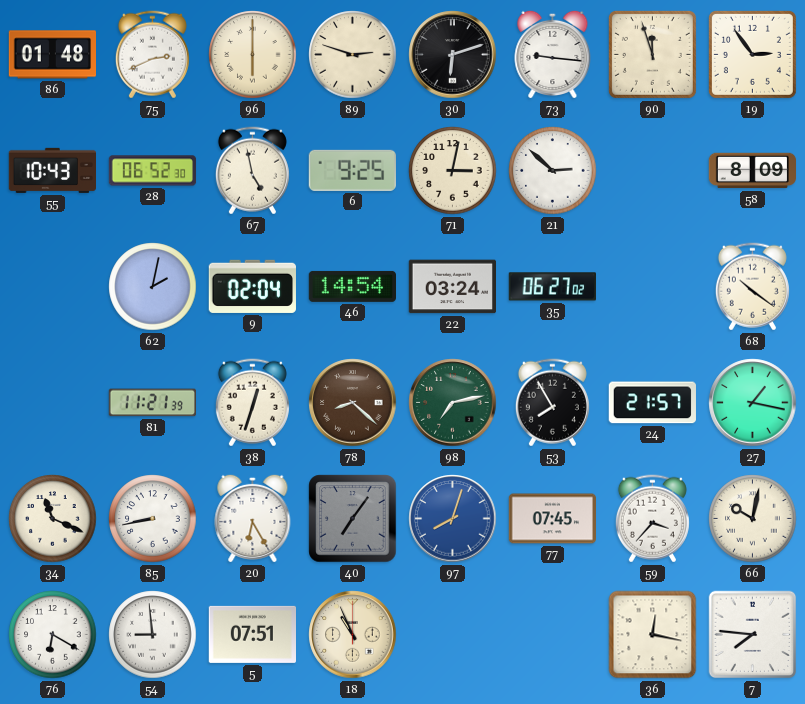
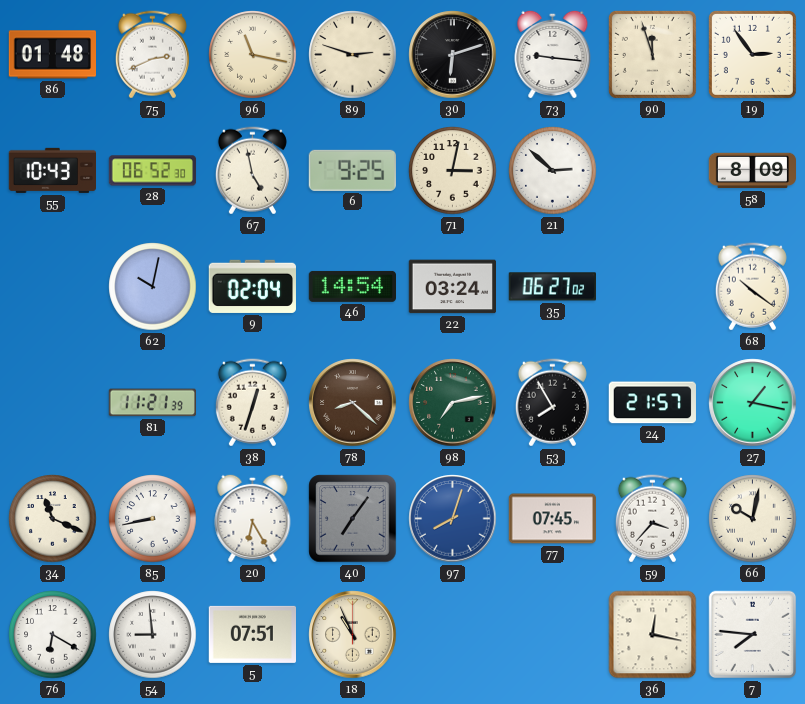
96: 6:00 -> 11:17
62: 2:02 -> 10:02
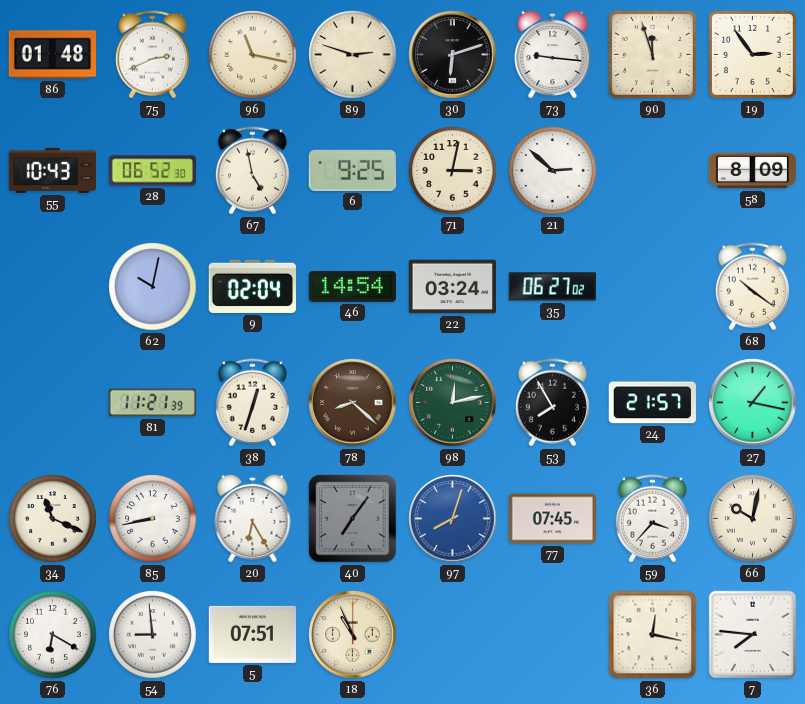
98: 7:13 -> 12:13
